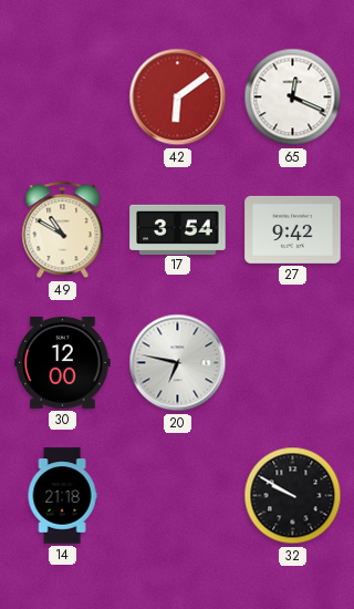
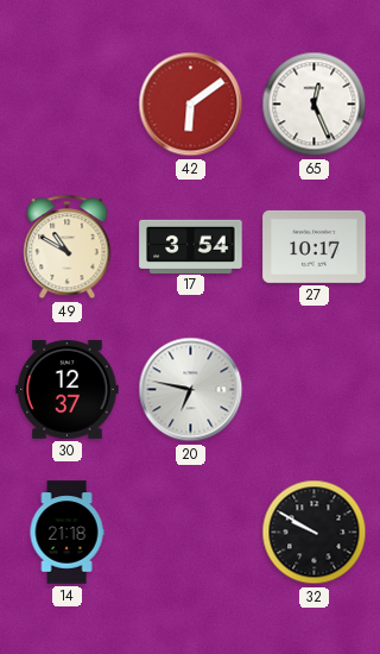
65: 12:19 -> 12:26
27: 9:42 -> 10:17
30: 12:00 -> 12:37
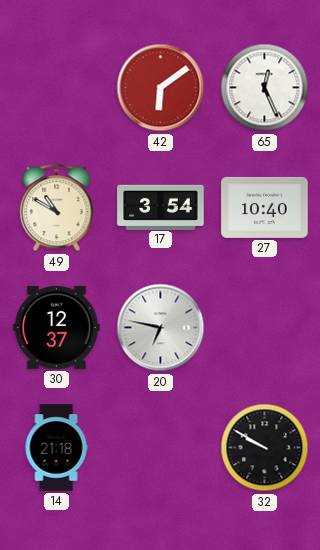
27: 10:17 -> 10:40
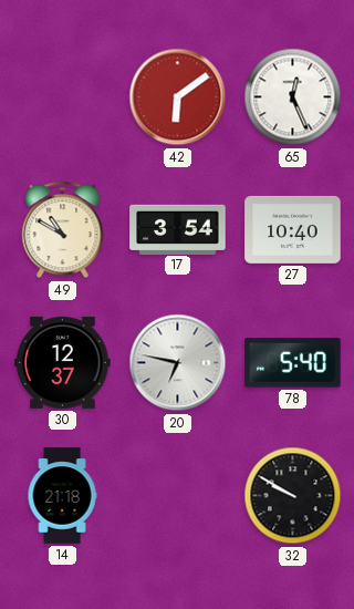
78: none -> 5:40
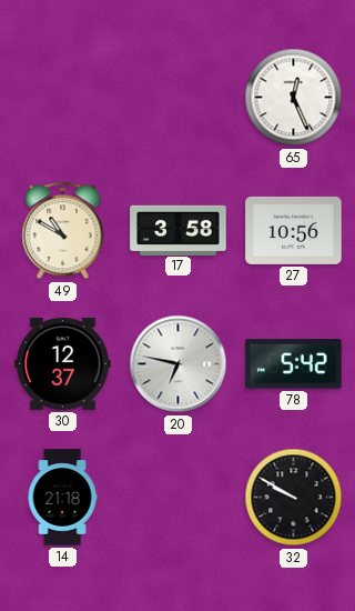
42: 6:09 -> none
17: 3:54 -> 3:58
27: 10:40 -> 10:56
78: 5:40 -> 5:42
